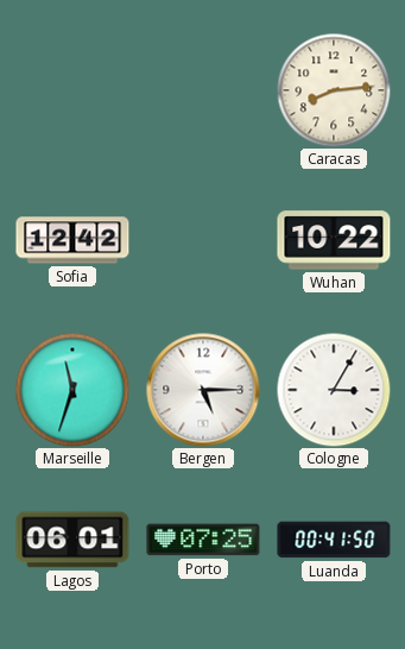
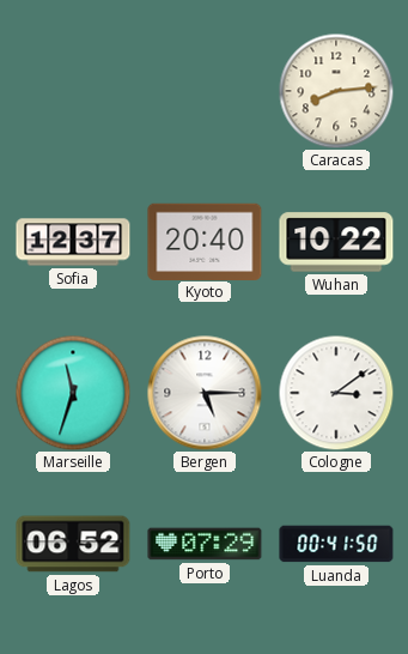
Sofia: 12:42 -> 12:37
Kyoto: none -> 20:40
Cologne: 3:05 -> 3:09
Lagos: 06:01 -> 06:52
Porto: 07:25 -> 07:29
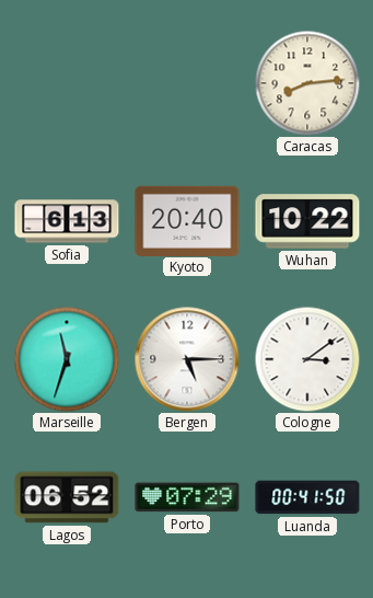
Sofia: 12:37 -> 6:13
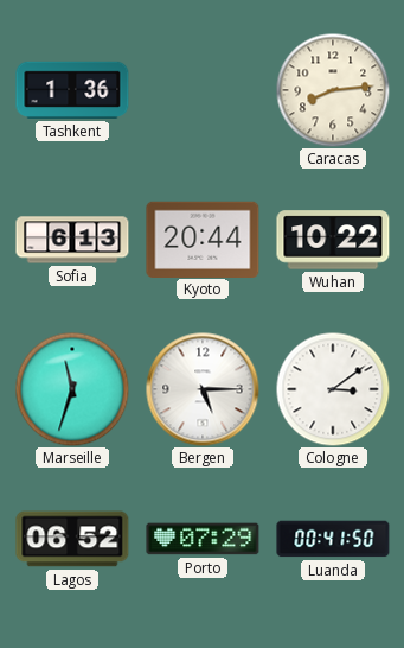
Tashkent: none -> 1:36
Kyoto: 20:40 -> 20:44
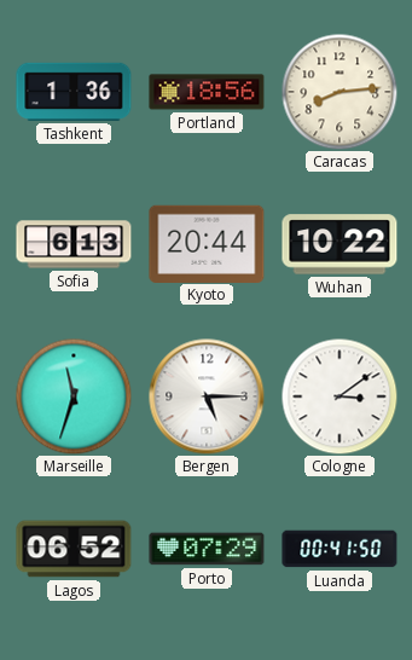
Portland: none -> 18:56
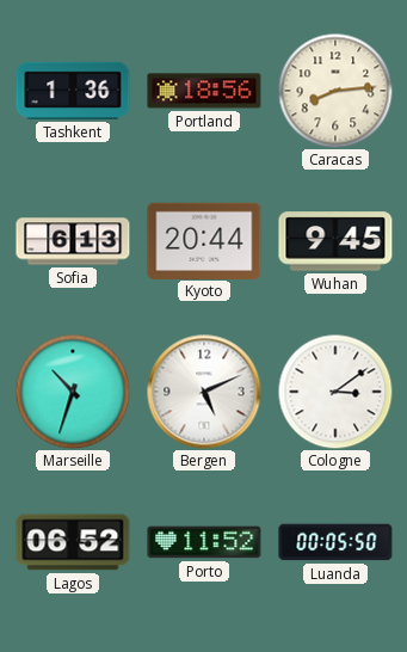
Wuhan: 10:22 -> 9:45
Marseille: 11:33 -> 10:33
Bergen: 5:15 -> 5:11
Porto: 07:29 -> 11:52
Luanda: 00:41 -> 00:05
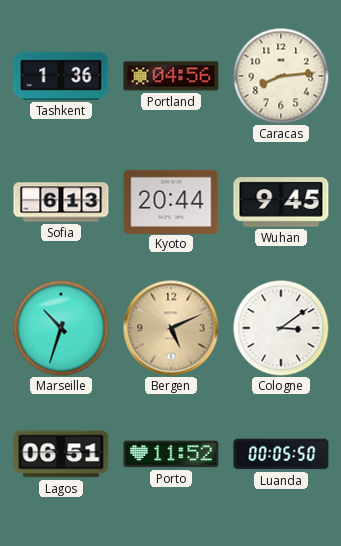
Portland: 18:56 -> 04:56
Bergen dial: white -> champagne
Lagos: 06:52 -> 06:51
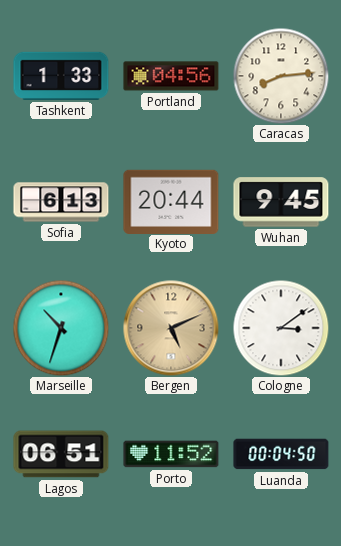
Tashkent: 1:36 -> 1:33
Luanda: 00:05 -> 00:04
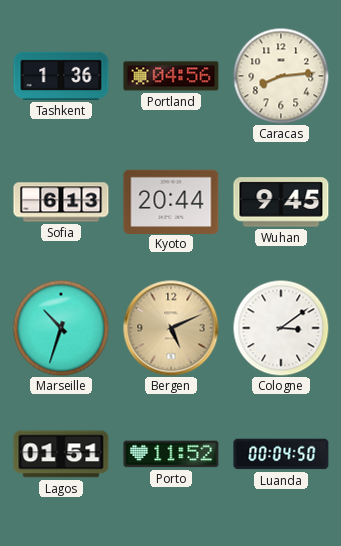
Tashkent: 1:33 -> 1:36
Lagos: 06:51 -> 01:51
